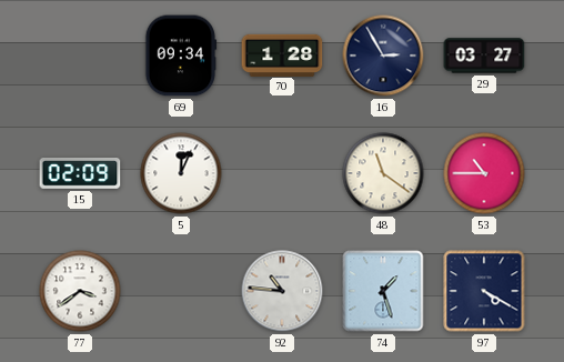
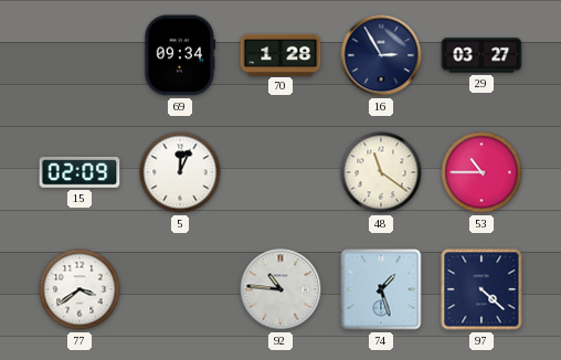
97: 4:20 -> 4:22
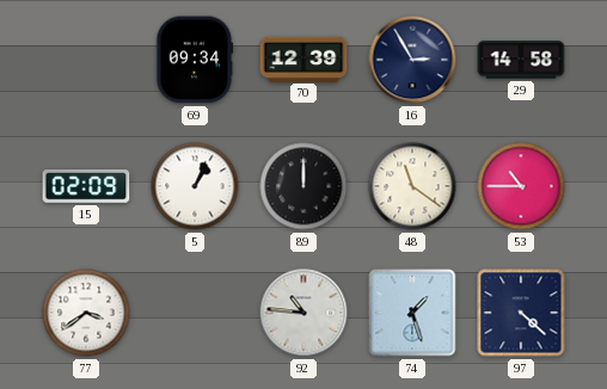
70: 1:28 -> 12:39
29: 03:27 -> 14:58
5: 12:04 -> 1:04
89: none -> 12:00
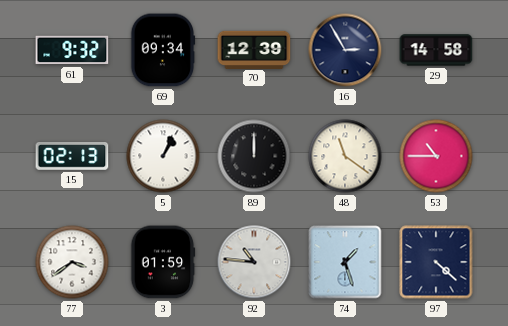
61: none -> 9:32
15: 02:09 -> 02:13
3: none -> 01:59
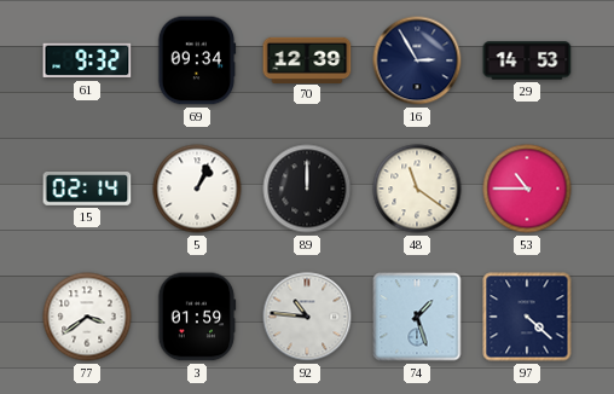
29: 14:58 -> 14:53
15: 02:13 -> 02:14
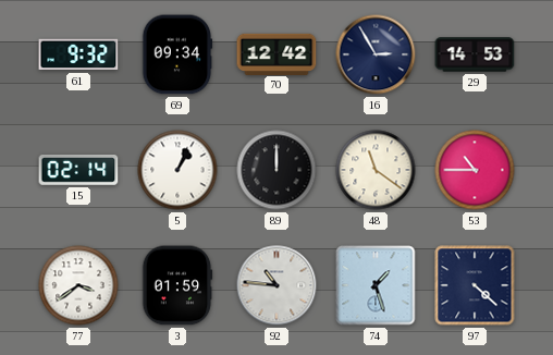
70: 12:39 -> 12:42
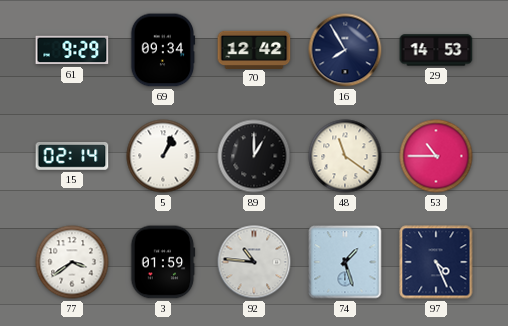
61: 9:32 -> 9:29
16: 2:55 -> 7:55
89: 12:00 -> 1:00
97: 4:22 -> 4:26
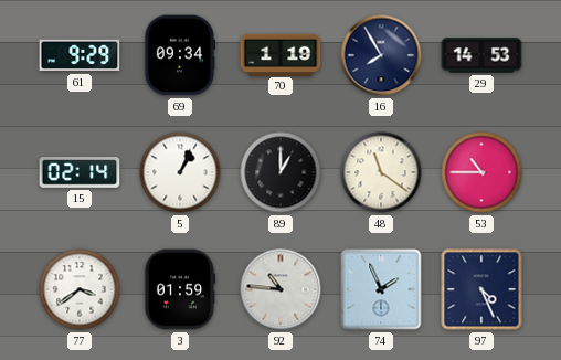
70: 12:42 -> 1:19
74: 1:27 -> 1:56
